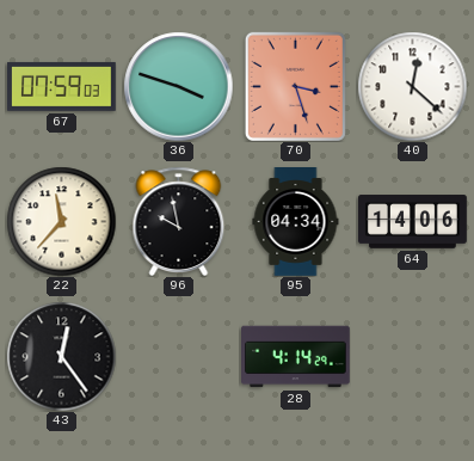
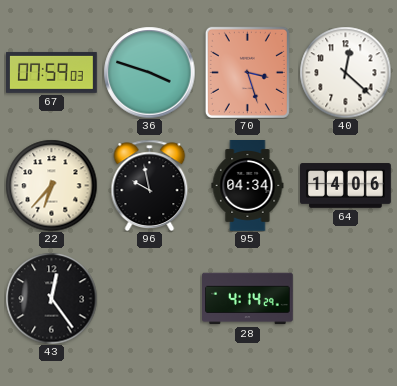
22: 11:37 -> 6:37
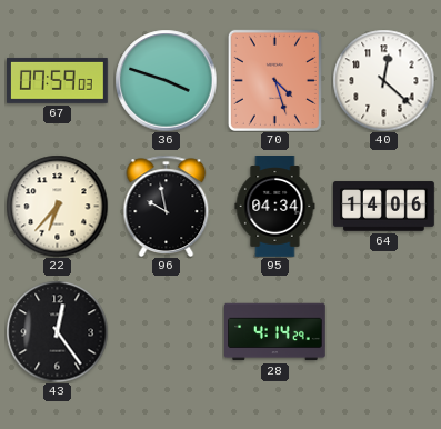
70: 3:27 -> 4:27
